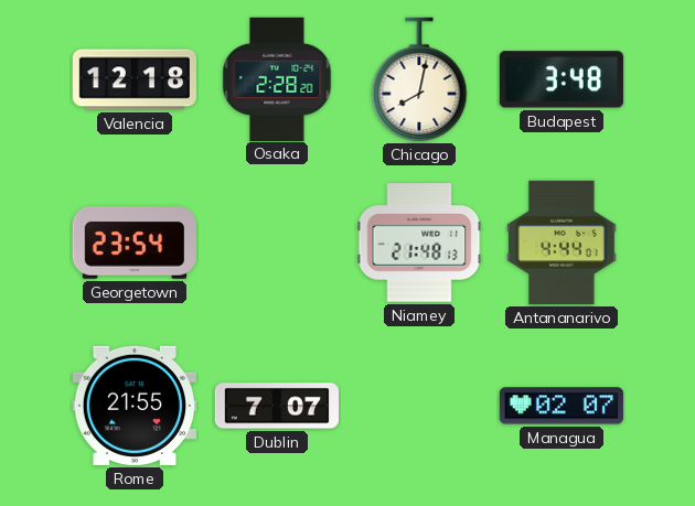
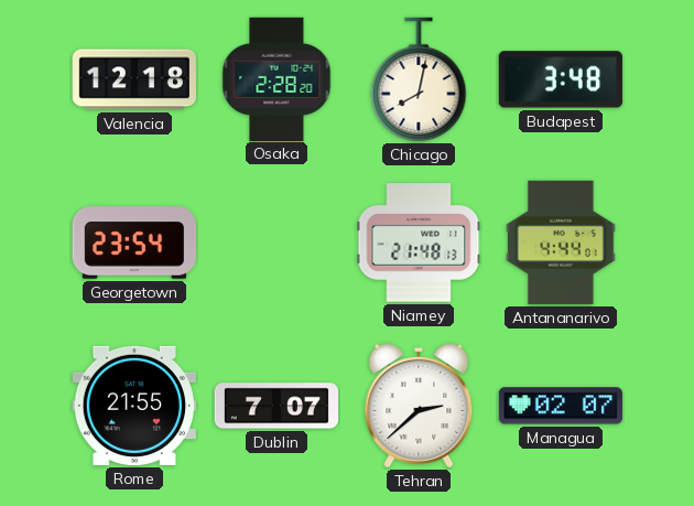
Tehran: none -> 2:38
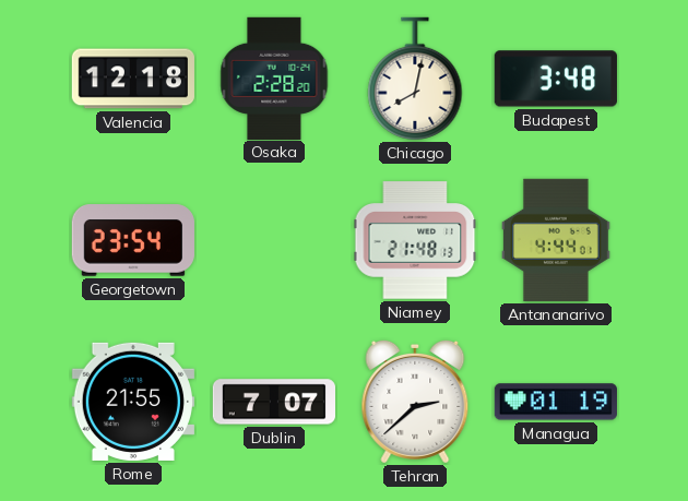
Managua: 02:07 -> 01:19
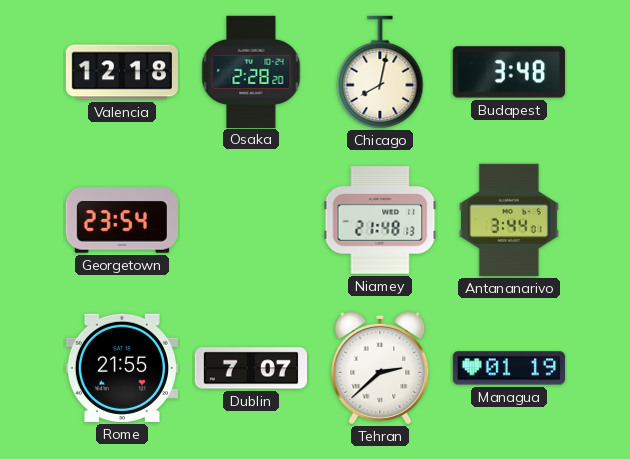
Antananarivo: 4:44 -> 3:44
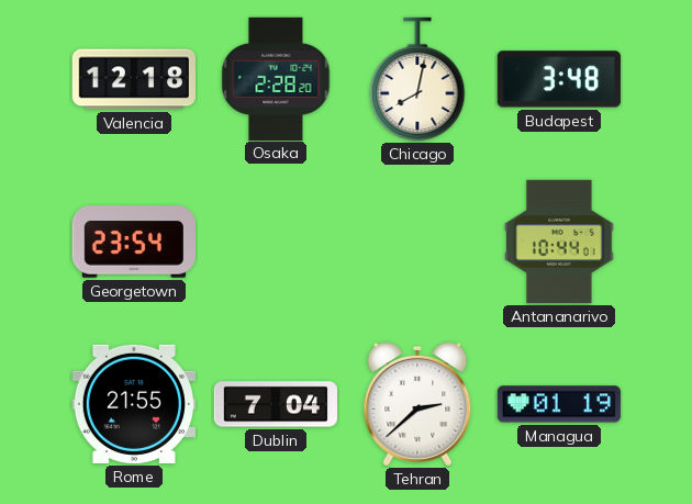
Niamey: 21:48 -> none
Antananarivo: 3:44 -> 10:44
Dublin: 7:07 -> 7:04
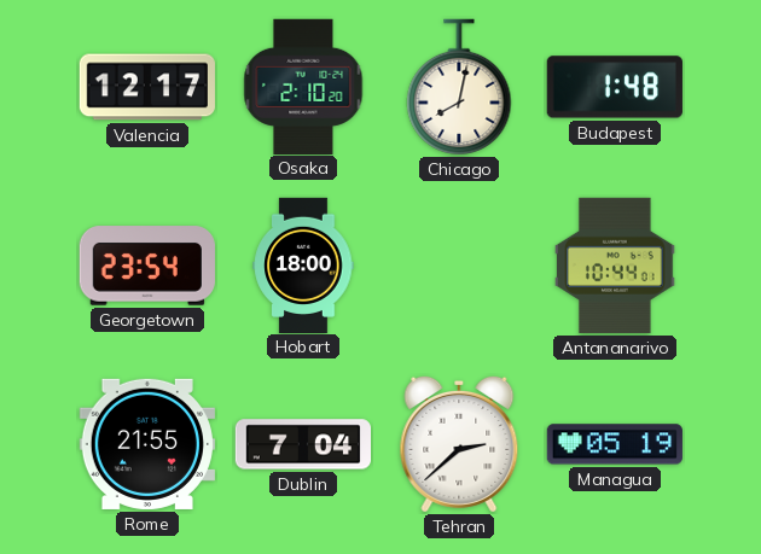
Valencia: 12:18 -> 12:17
Osaka: 2:28 -> 2:10
Budapest: 3:48 -> 1:48
Hobart: none -> 18:00
Managua: 01:19 -> 05:19
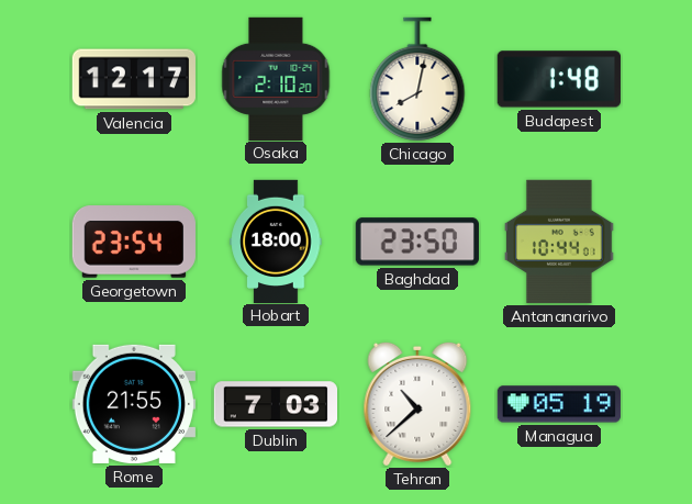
Baghdad: none -> 23:50
Dublin: 7:04 -> 7:03
Tehran: 2:38 -> 10:38
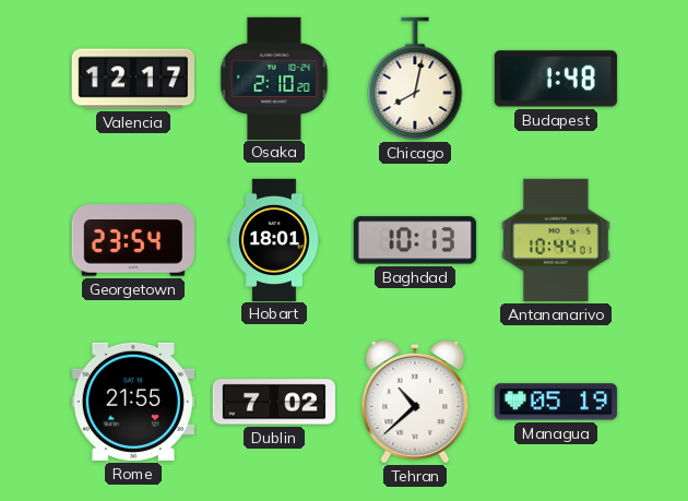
Hobart: 18:00 -> 18:01
Baghdad: 23:50 -> 10:13
Dublin: 7:03 -> 7:02
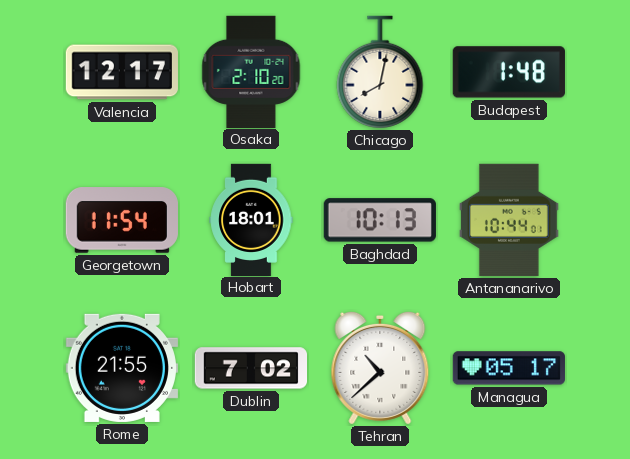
Georgetown: 23:54 -> 11:54
Managua: 05:19 -> 05:17
